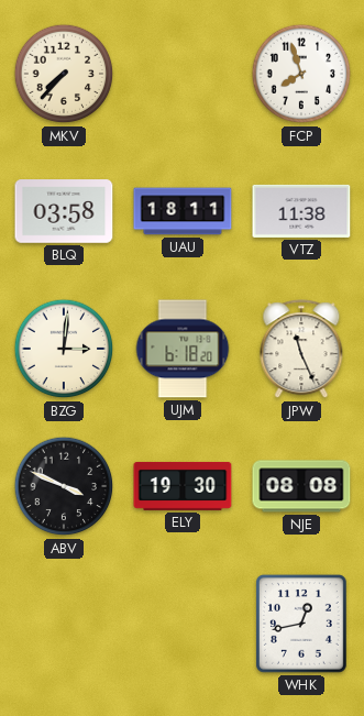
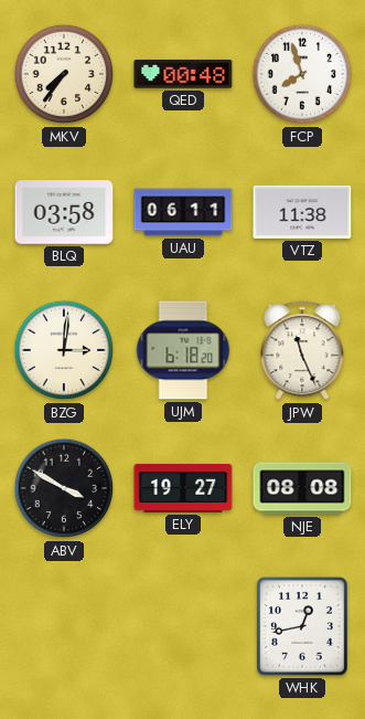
MKV: 7:37 -> 7:36
QED: none -> 00:48
UAU: 18:11 -> 06:11
ABV: 3:49 -> 3:50
ELY: 19:30 -> 19:27
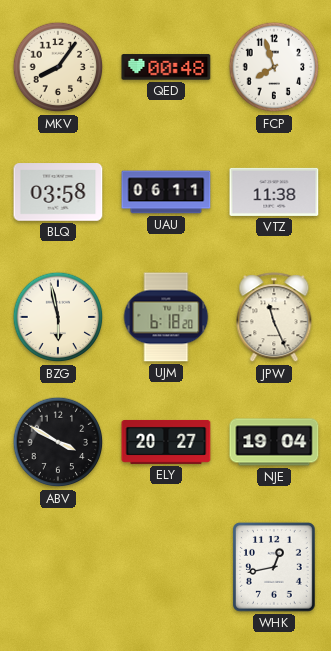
MKV: 7:36 -> 8:06
BZG: 3:01 -> 5:58
ELY: 19:27 -> 20:27
NJE: 08:08 -> 19:04
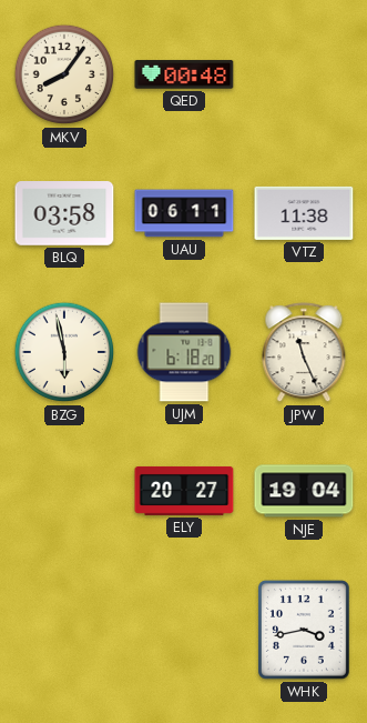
FCP: 7:57 -> none
ABV: 3:50 -> none
WHK: 12:43 -> 3:43
